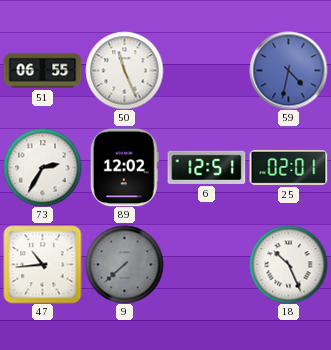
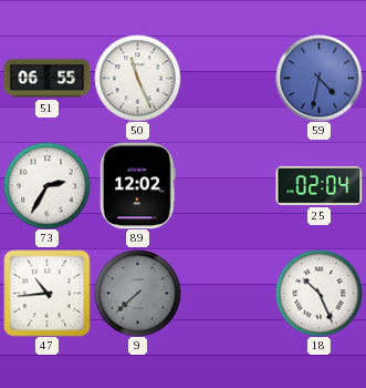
6: 12:51 -> none
25: 02:01 -> 02:04
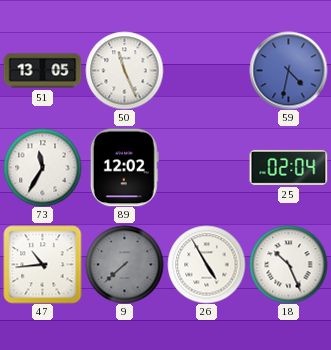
51: 06:55 -> 13:05
73: 2:35 -> 11:35
26: none -> 4:55
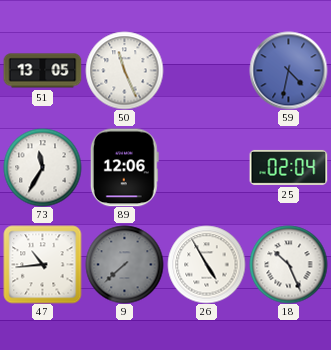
89: 12:02 -> 12:06
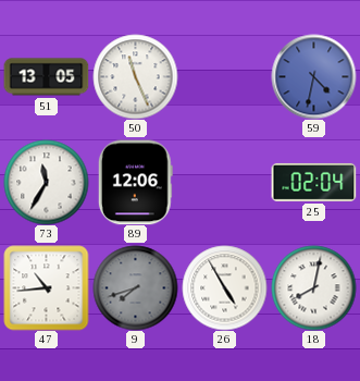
9: 7:38 -> 7:42
18: 10:26 -> 8:02
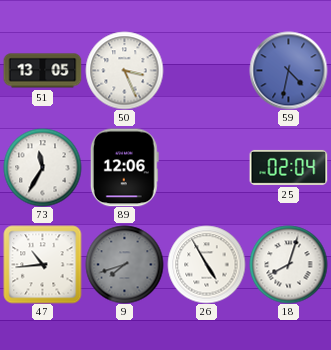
50: 11:26 -> 3:26
18: 8:02 -> 8:03
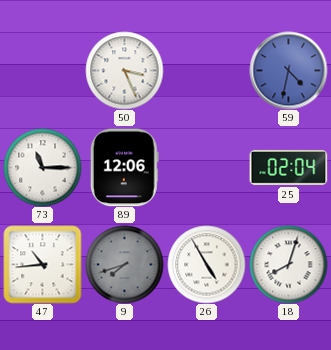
51: 13:05 -> none
73: 11:35 -> 11:15
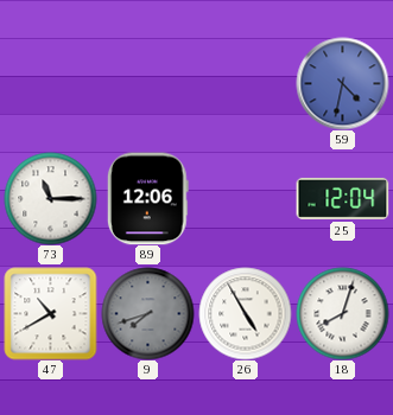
50: 3:26 -> none
25: 02:04 -> 12:04
47: 10:44 -> 10:40
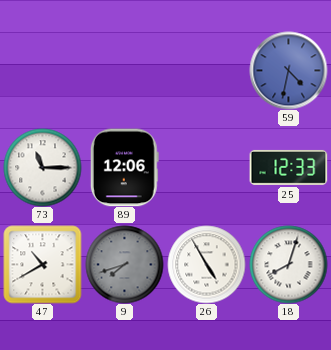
25: 12:04 -> 12:33
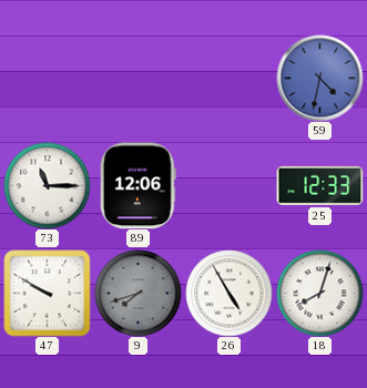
47: 10:40 -> 9:50
